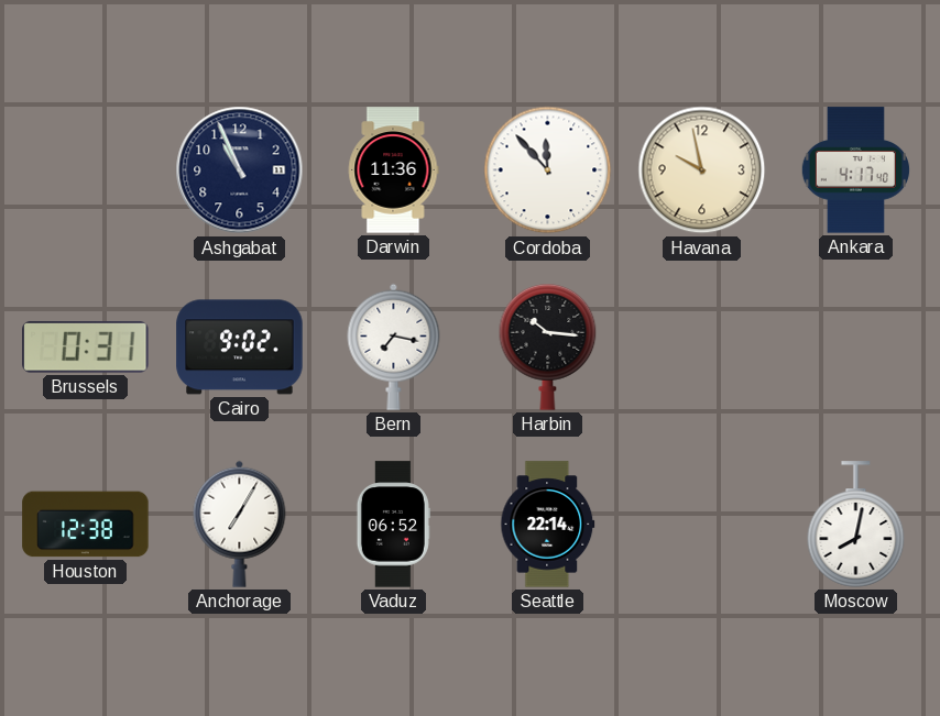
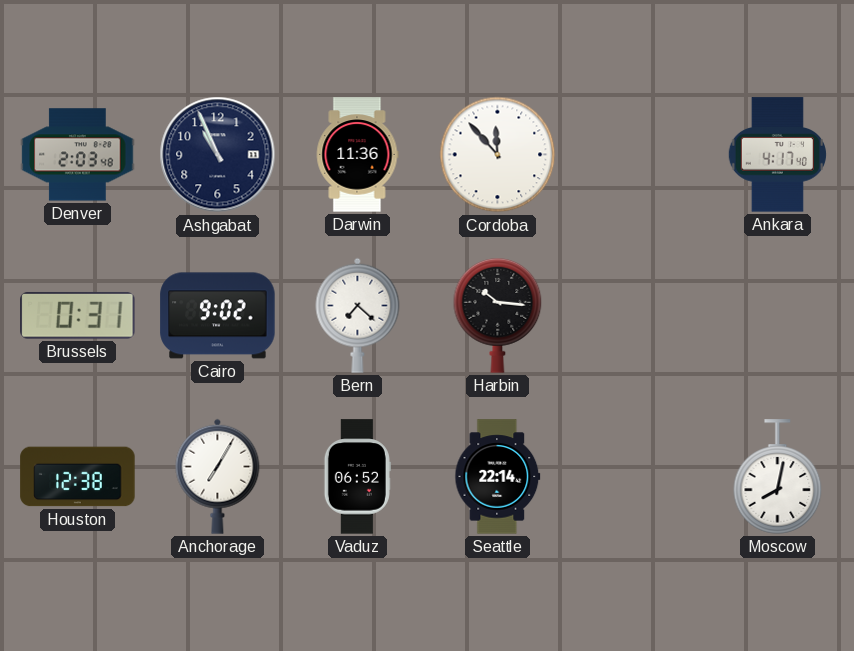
Denver: none -> 2:03
Havana: 9:58 -> none
Bern: 7:17 -> 7:22
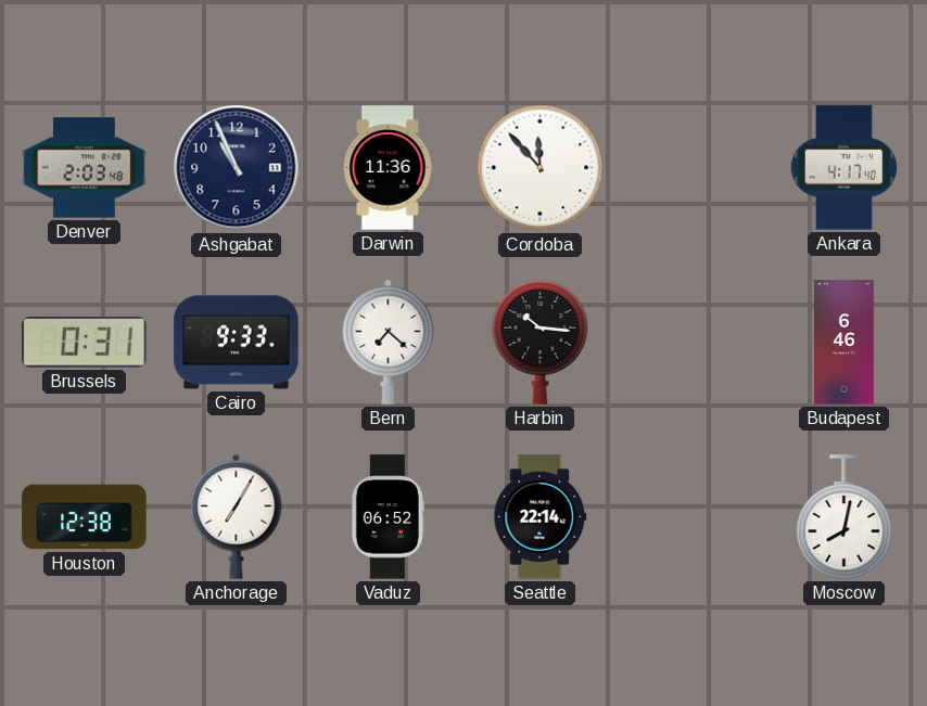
Cairo: 9:02 -> 9:33
Budapest: none -> 6:46
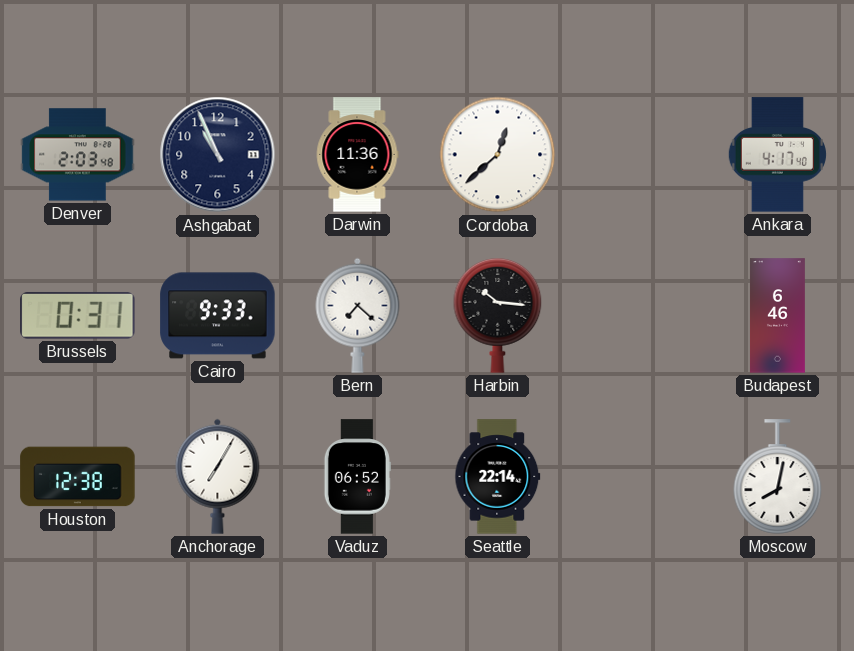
Cordoba: 11:53 -> 12:38
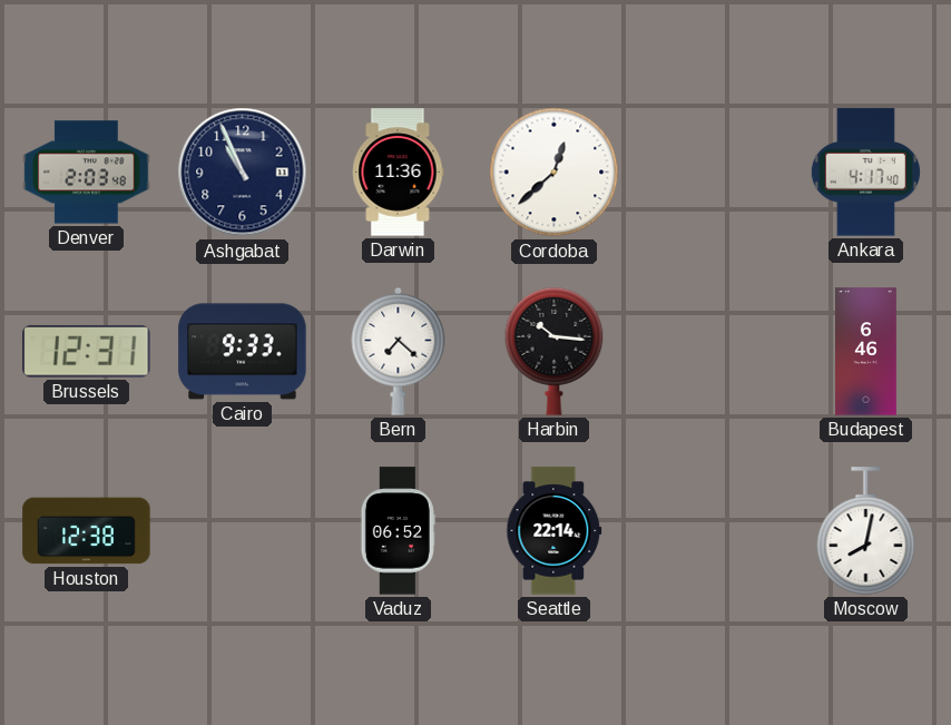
Brussels: 0:31 -> 12:31
Anchorage: 7:05 -> none
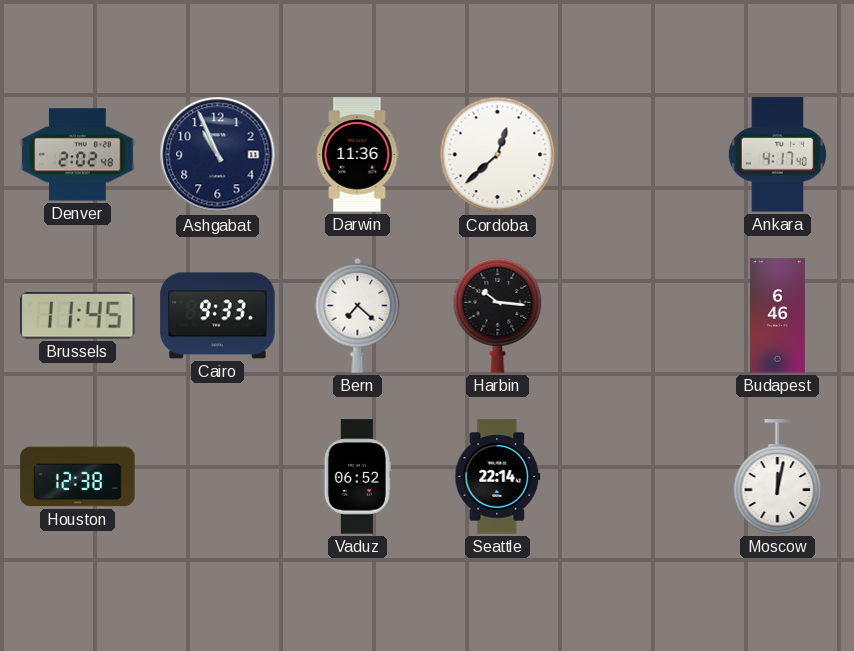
Denver: 2:03 -> 2:02
Brussels: 12:31 -> 11:45
Moscow: 8:02 -> 12:02
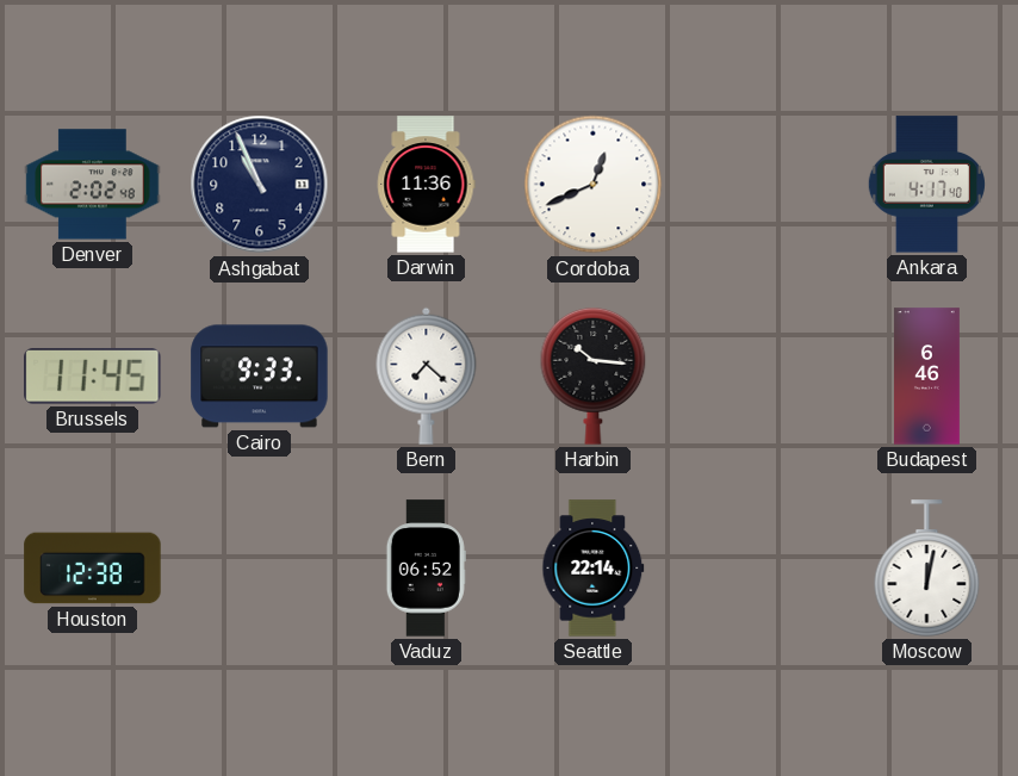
Cordoba: 12:38 -> 12:41
